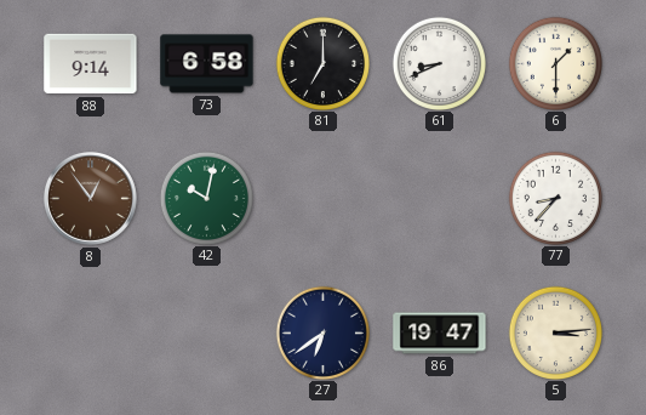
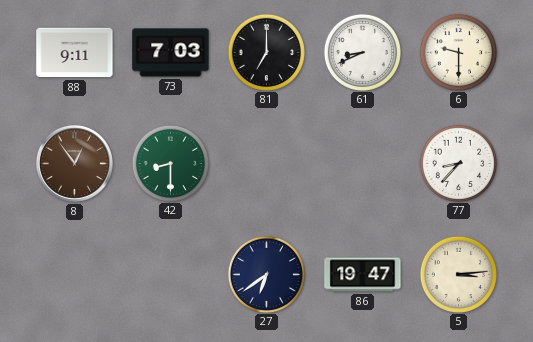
88: 9:14 -> 9:11
73: 6:58 -> 7:03
6: 1:30 -> 9:30
42: 10:02 -> 8:30
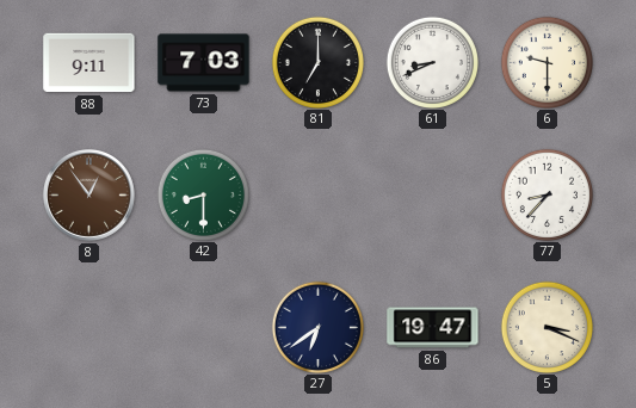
5: 3:14 -> 3:19
